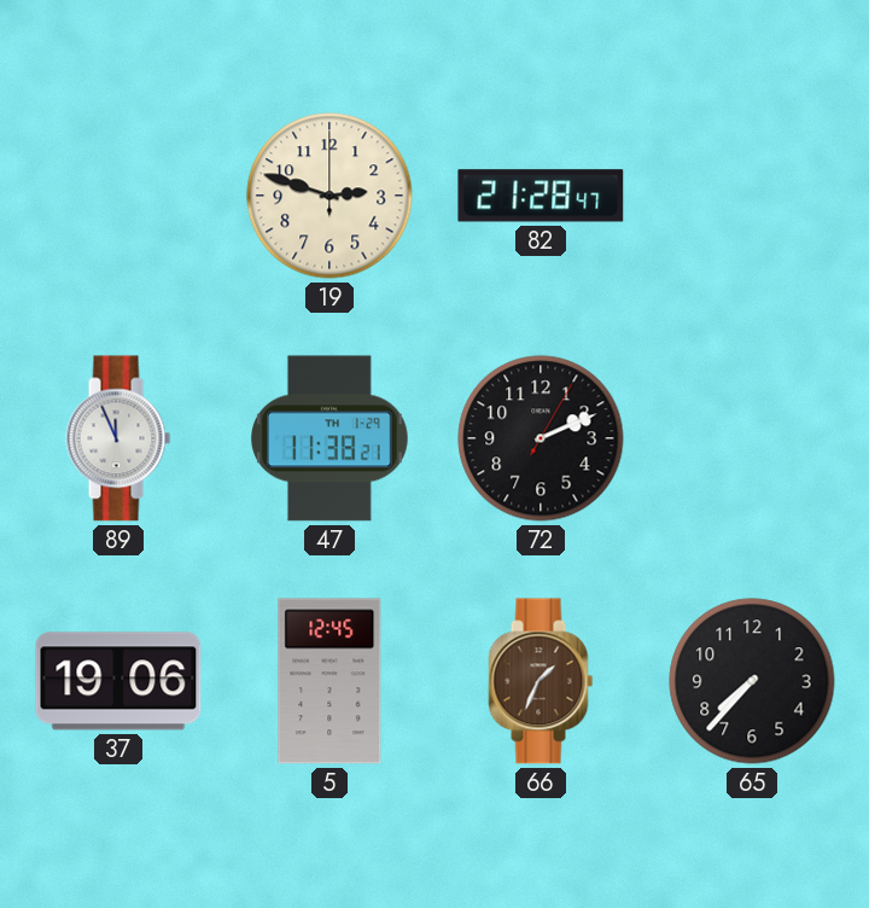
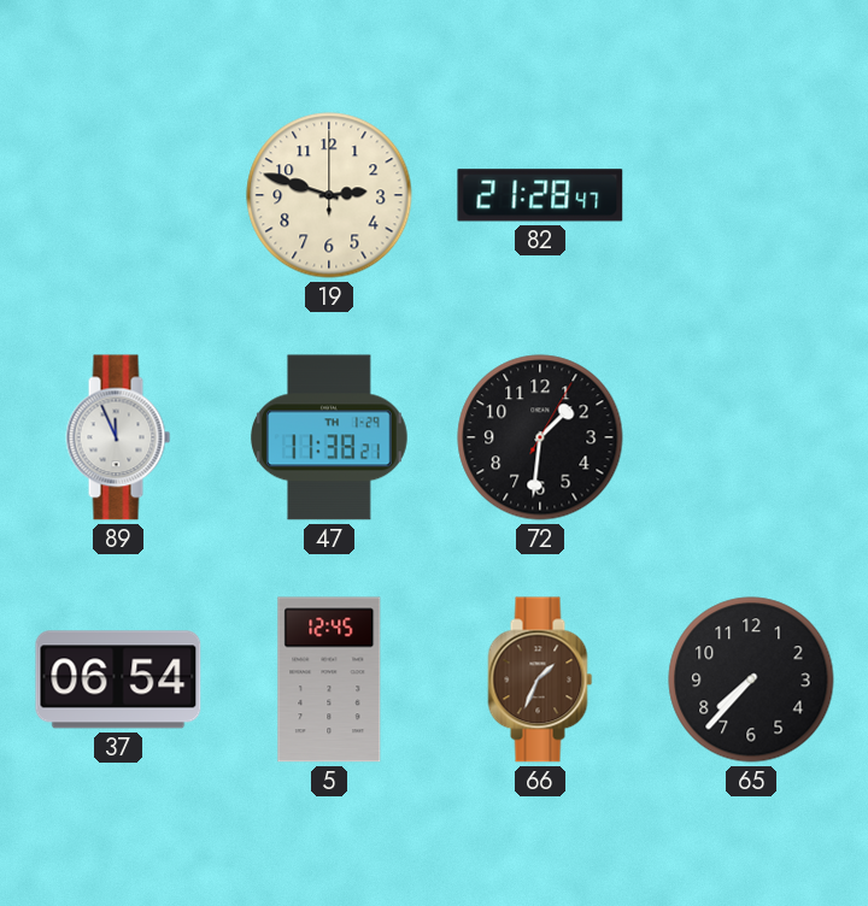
72: 2:11 -> 1:31
37: 19:06 -> 06:54
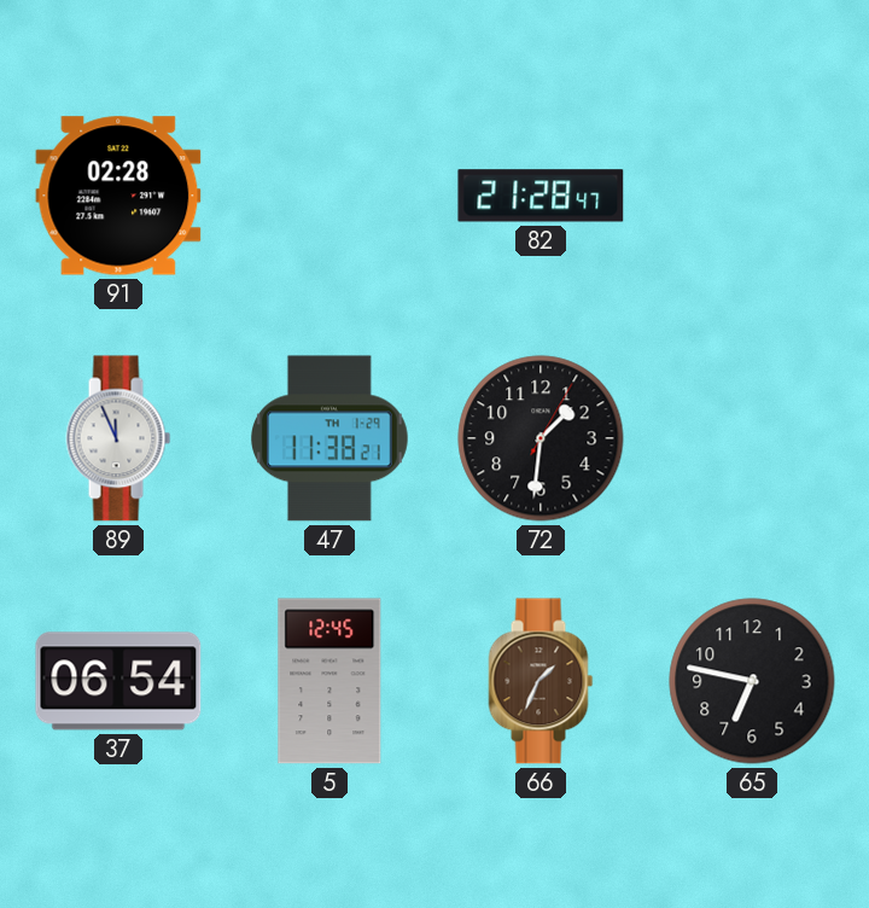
91: none -> 02:28
19: 2:48 -> none
65: 7:37 -> 6:47
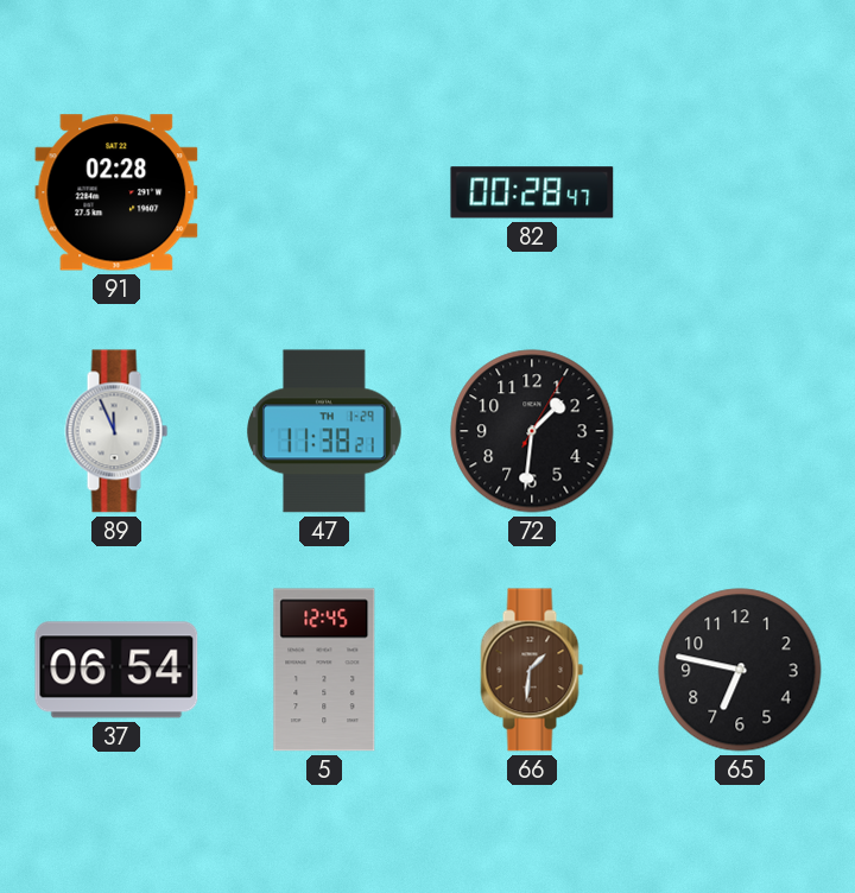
82: 21:28 -> 00:28
66: 1:34 -> 1:31
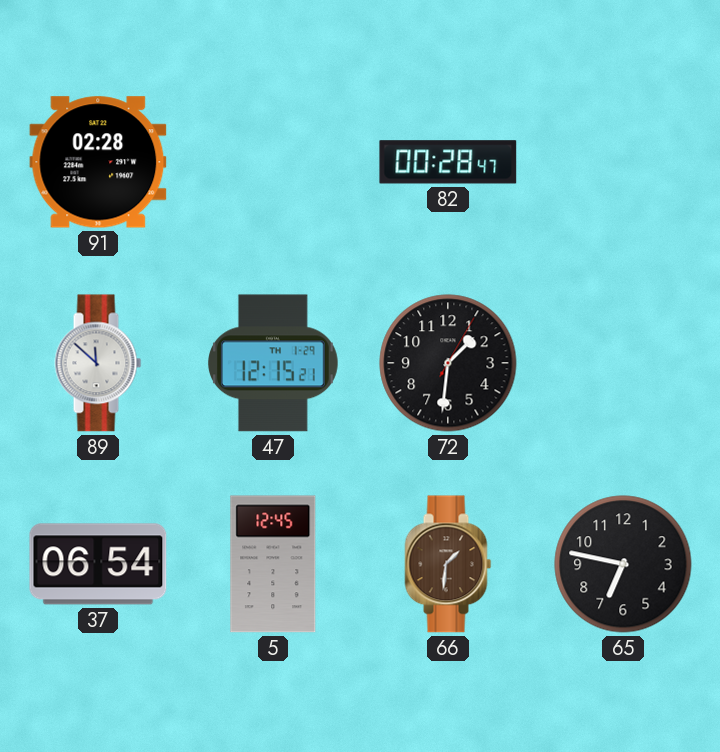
89: 11:56 -> 11:52
47: 11:38 -> 12:15
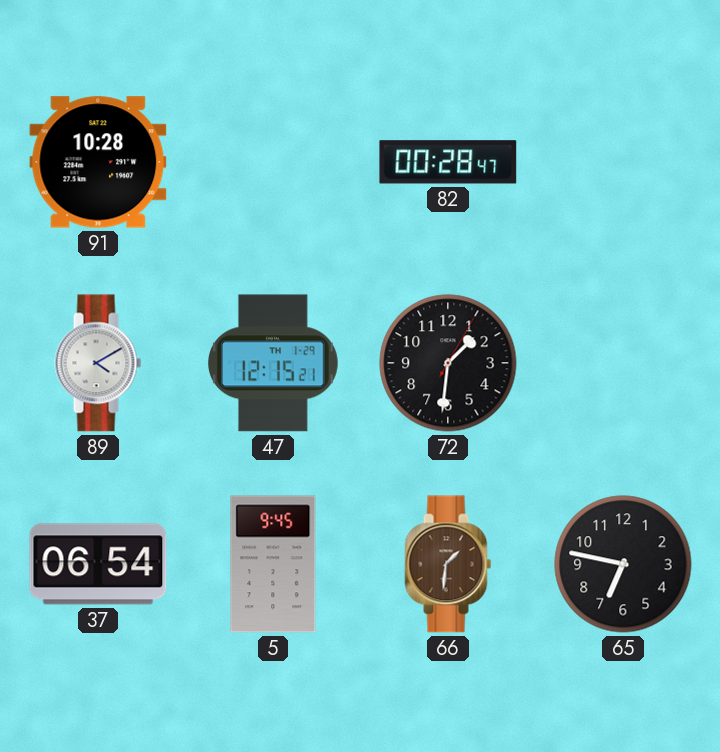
91: 02:28 -> 10:28
89: 11:52 -> 4:10
5: 12:45 -> 9:45
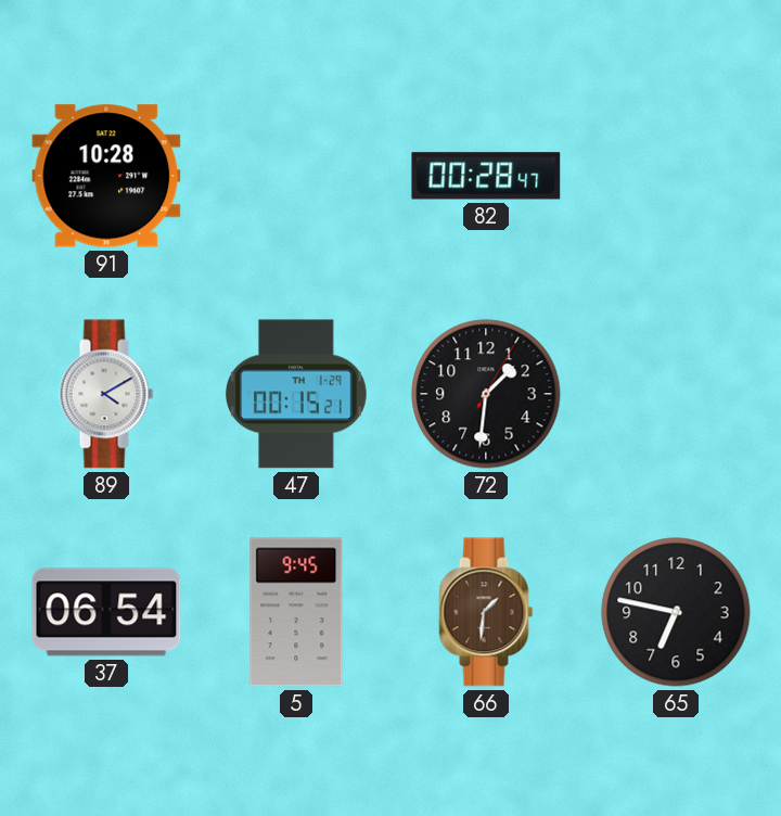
47: 12:15 -> 00:15
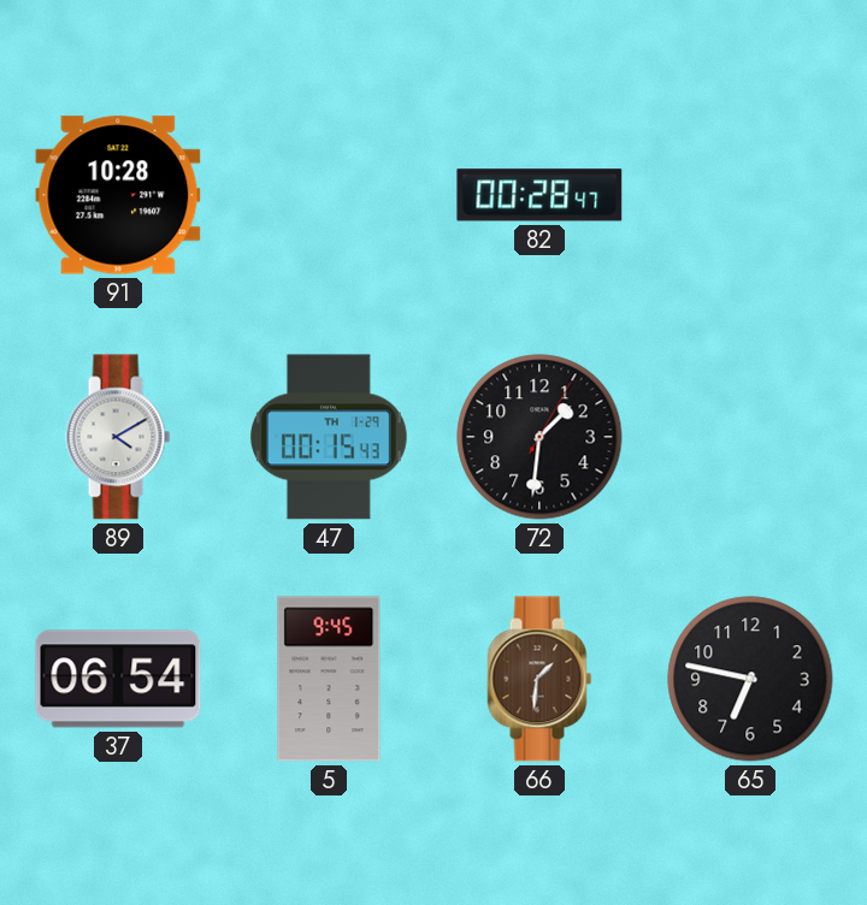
47: 00:15:21 -> 00:15:43
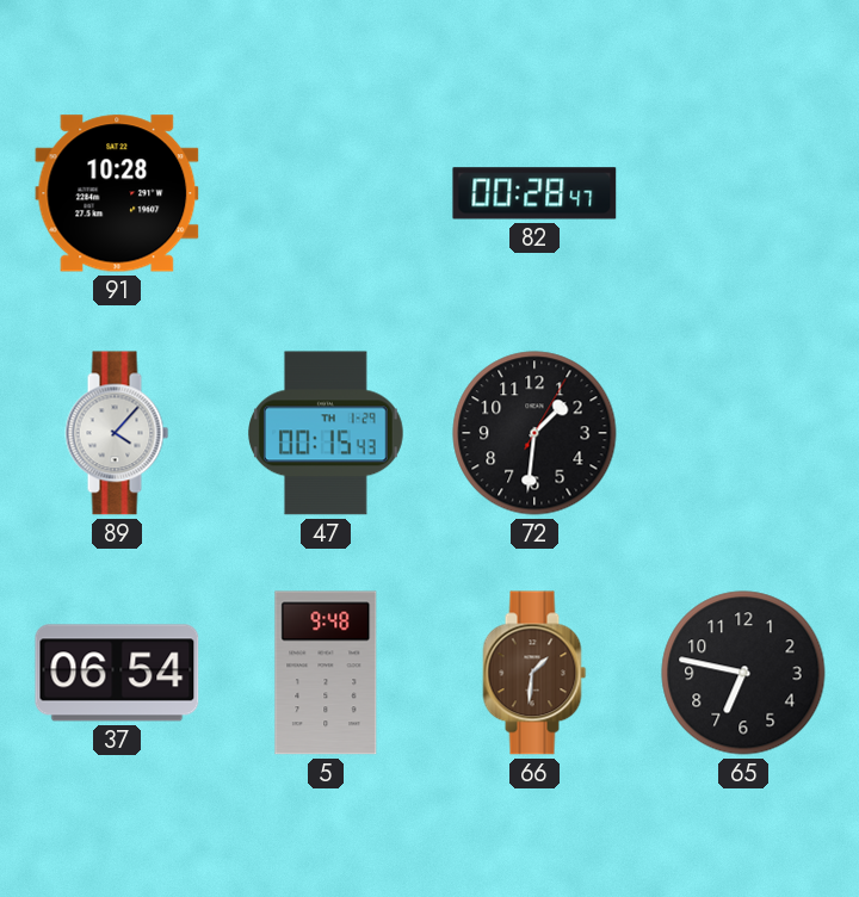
89: 4:10 -> 4:07
5: 9:45 -> 9:48
